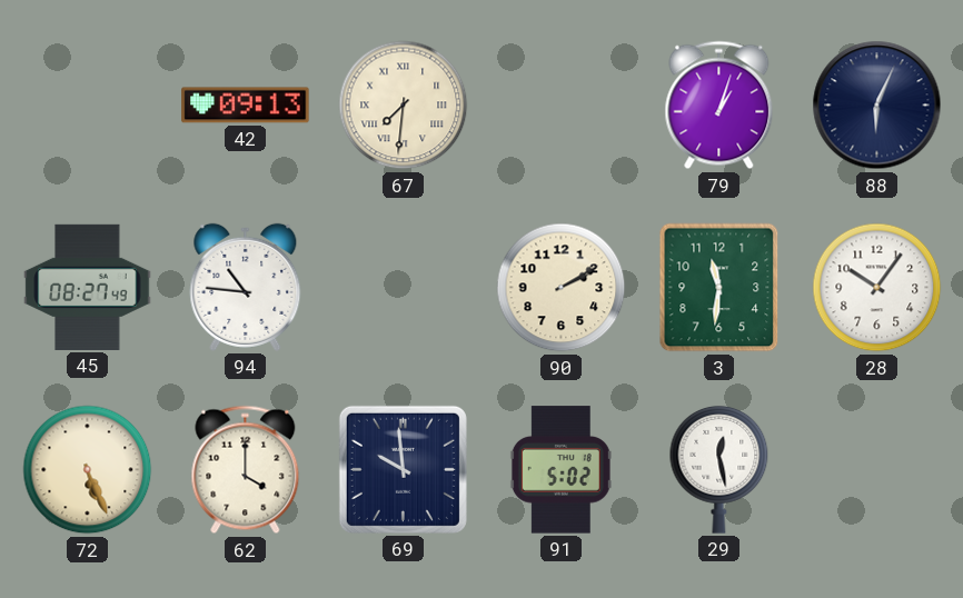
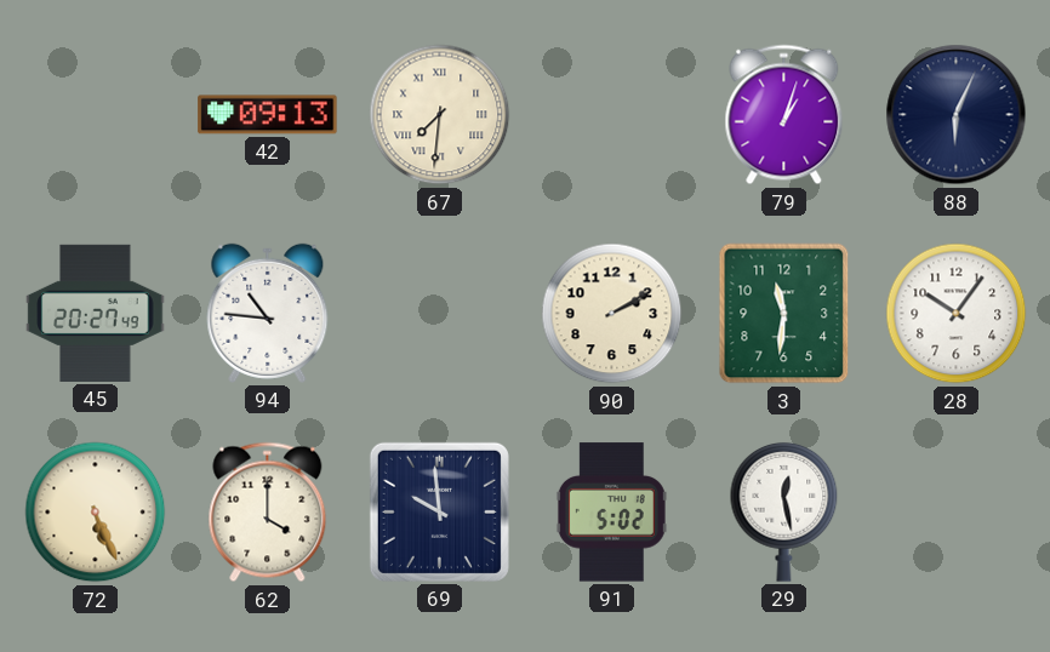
45: 08:27 -> 20:27
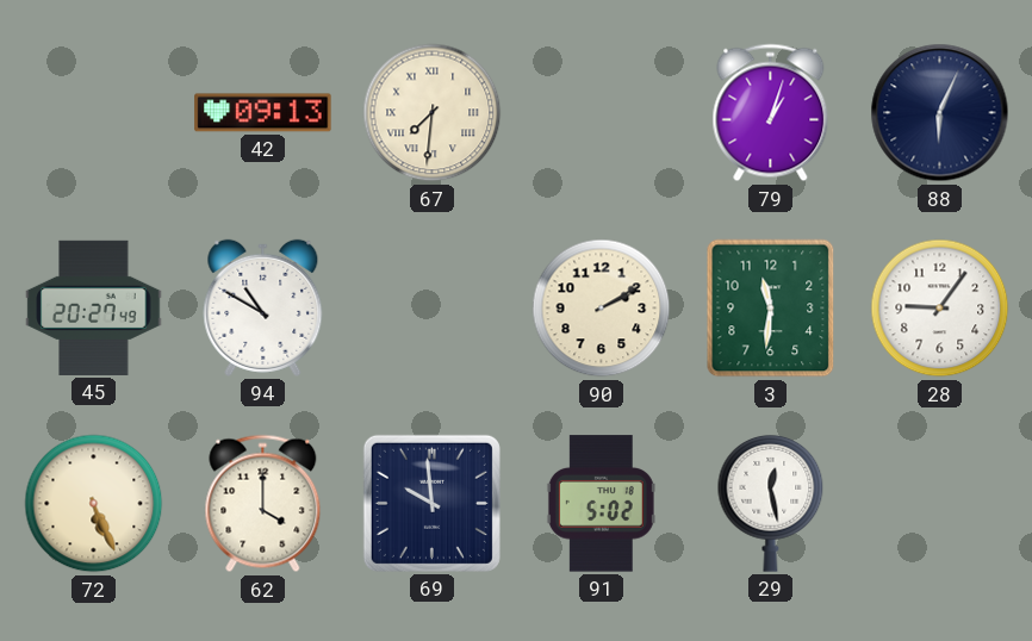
94: 10:46 -> 10:50
28: 10:06 -> 9:06
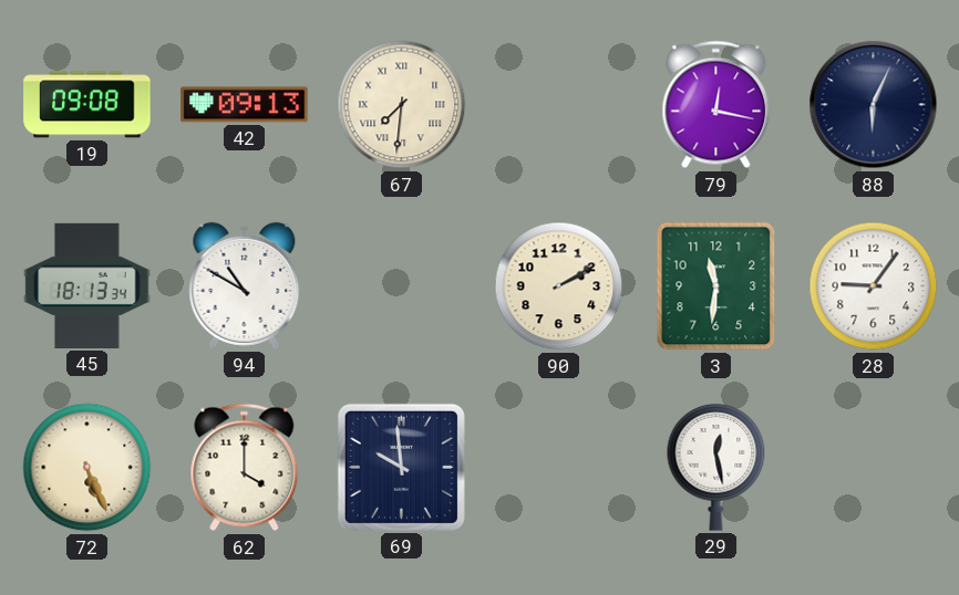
19: none -> 09:08
79: 1:03 -> 12:17
45: 20:27 -> 18:13
91: 5:02 -> none
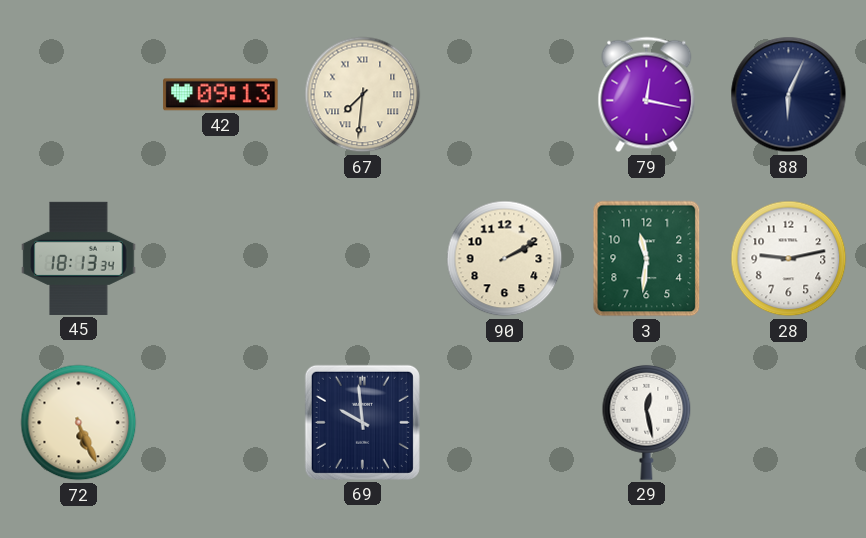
19: 09:08 -> none
94: 10:50 -> none
28: 9:06 -> 9:13
62: 4:00 -> none
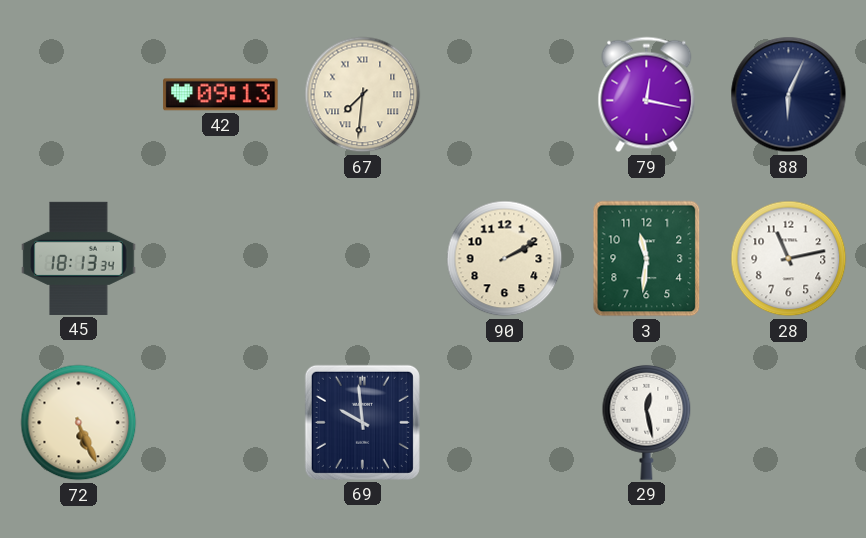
28: 9:13 -> 11:13
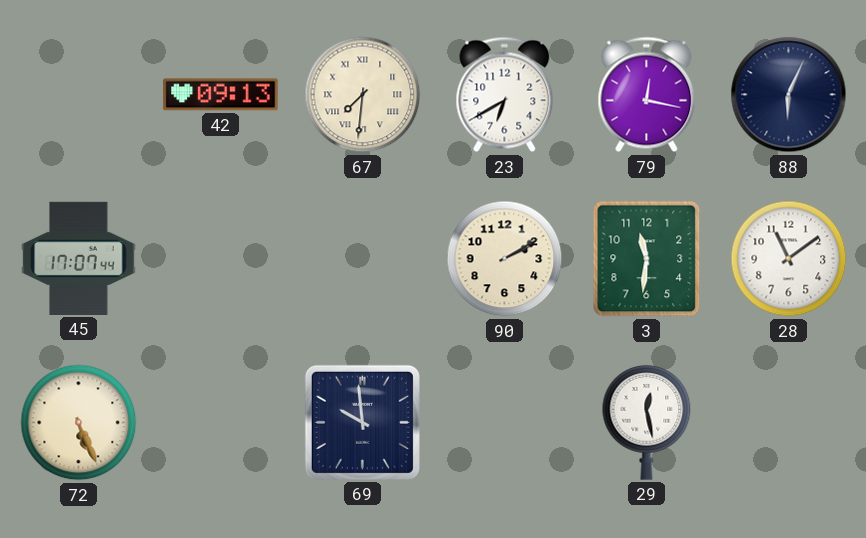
23: none -> 6:40
45: 18:13 -> 17:07
28: 11:13 -> 11:09
